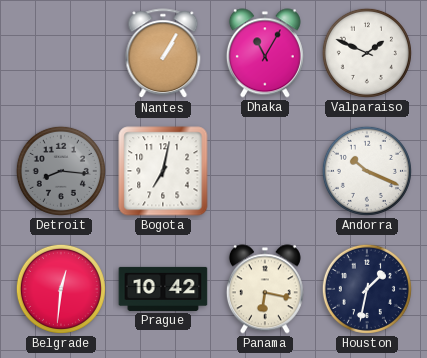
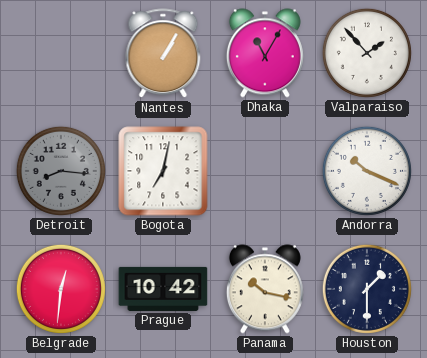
Valparaiso: 1:49 -> 1:53
Panama: 6:17 -> 10:17
Houston: 1:32 -> 1:30
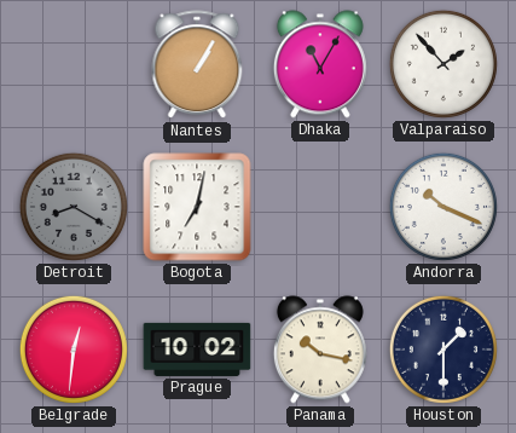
Detroit: 8:16 -> 8:20
Prague: 10:42 -> 10:02
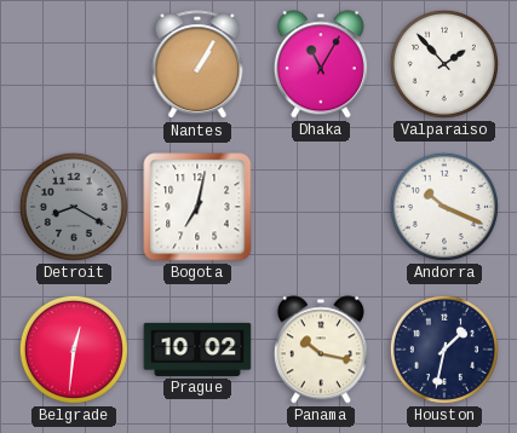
Houston: 1:30 -> 1:32
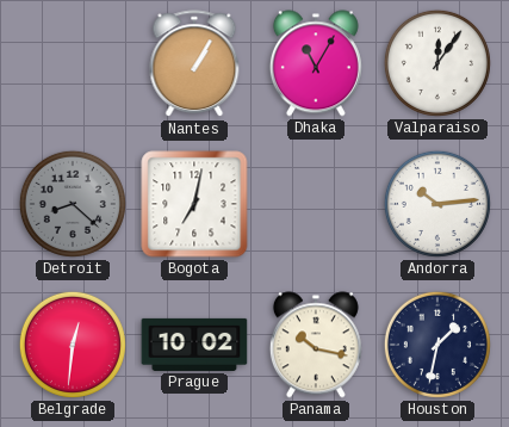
Valparaiso: 1:53 -> 12:06
Detroit: 8:20 -> 8:22
Andorra: 10:19 -> 10:14
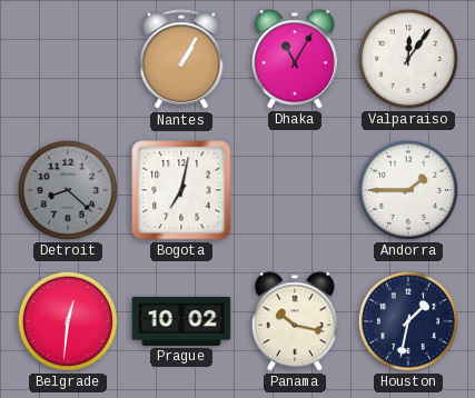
Andorra: 10:14 -> 1:45
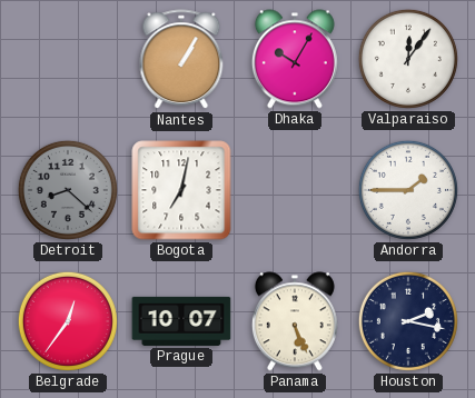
Dhaka: 11:05 -> 10:05
Belgrade: 12:31 -> 12:36
Prague: 10:02 -> 10:07
Panama: 10:17 -> 5:26
Houston: 1:32 -> 2:17
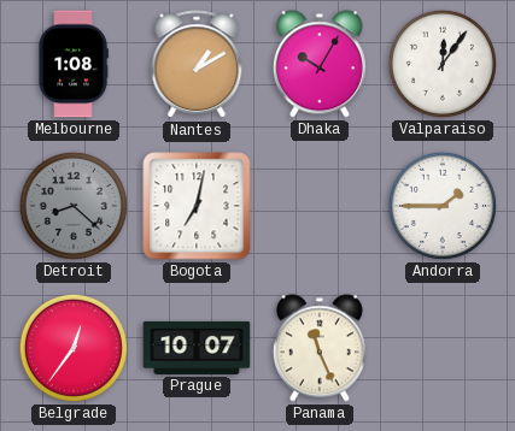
Melbourne: none -> 1:08
Nantes: 1:05 -> 1:10
Panama: 5:26 -> 11:26
Houston: 2:17 -> none
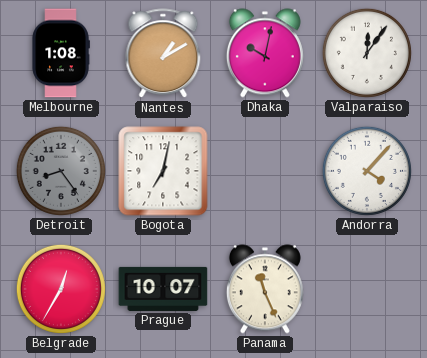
Dhaka: 10:05 -> 10:02
Detroit: 8:22 -> 8:24
Andorra: 1:45 -> 4:07
Belgrade: 12:36 -> 12:35
